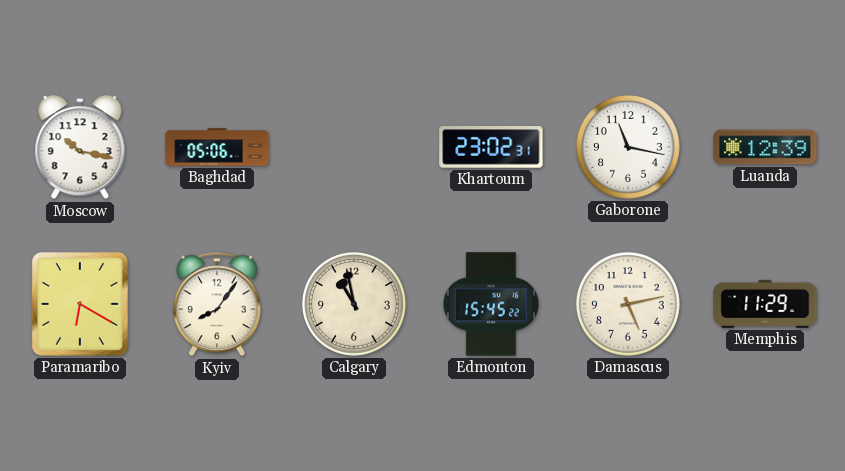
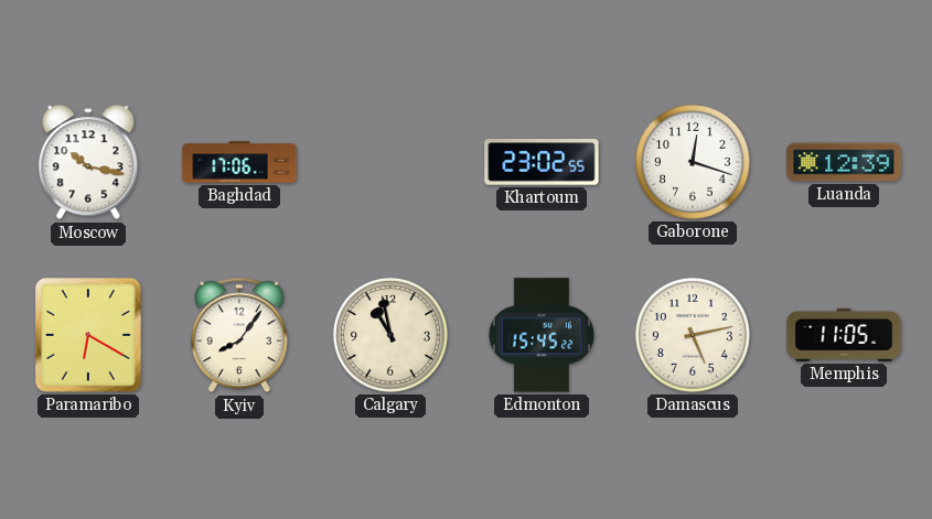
Baghdad: 05:06 -> 17:06
Khartoum: 23:02:31 -> 23:02:55
Gaborone: 11:17 -> 12:18
Memphis: 11:29 -> 11:05
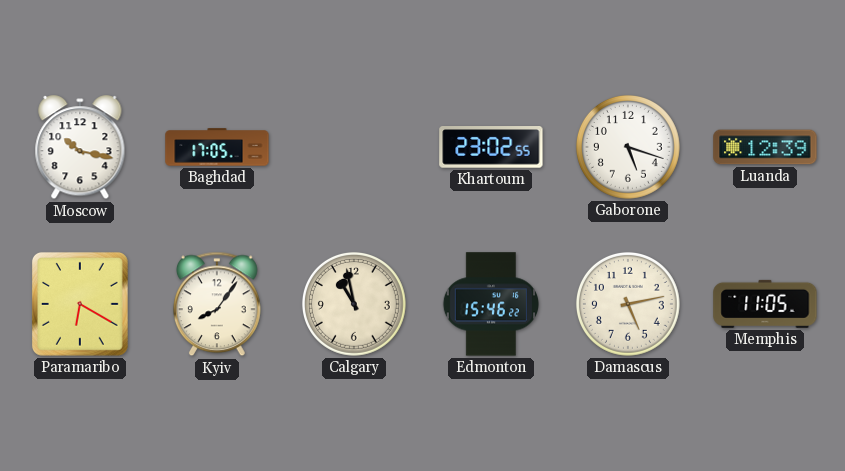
Baghdad: 17:06 -> 17:05
Gaborone: 12:18 -> 5:18
Edmonton: 15:45 -> 15:46
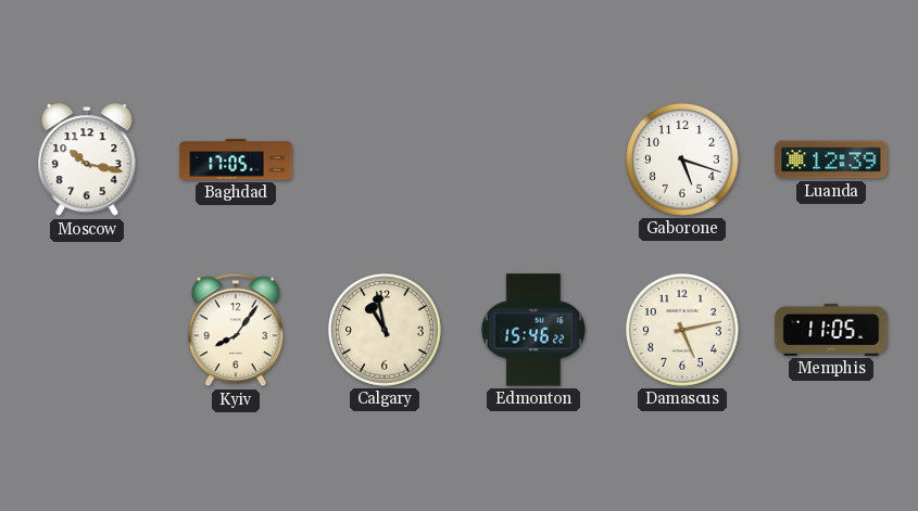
Khartoum: 23:02 -> none
Paramaribo: 6:20 -> none
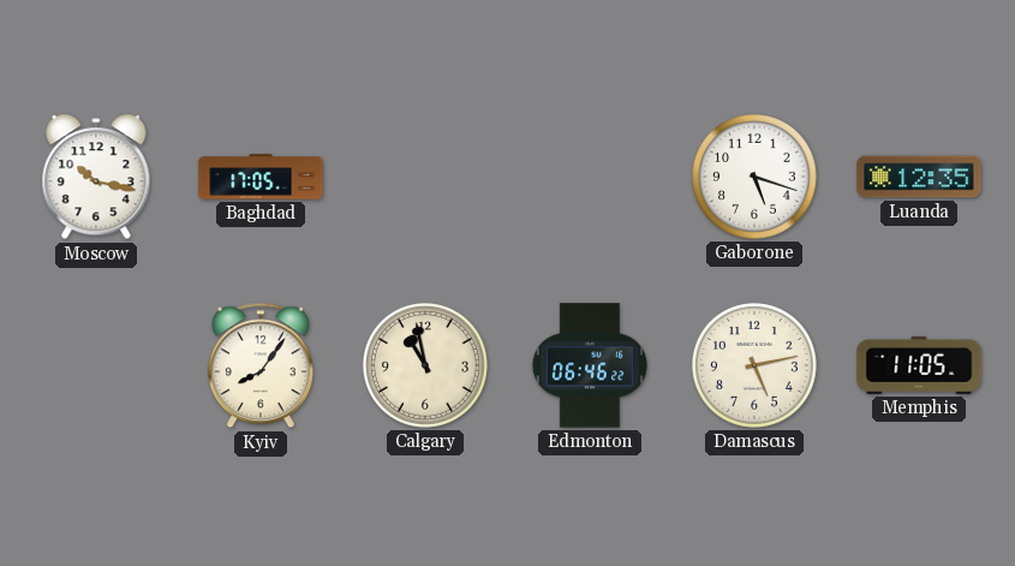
Luanda: 12:39 -> 12:35
Edmonton: 15:46 -> 06:46
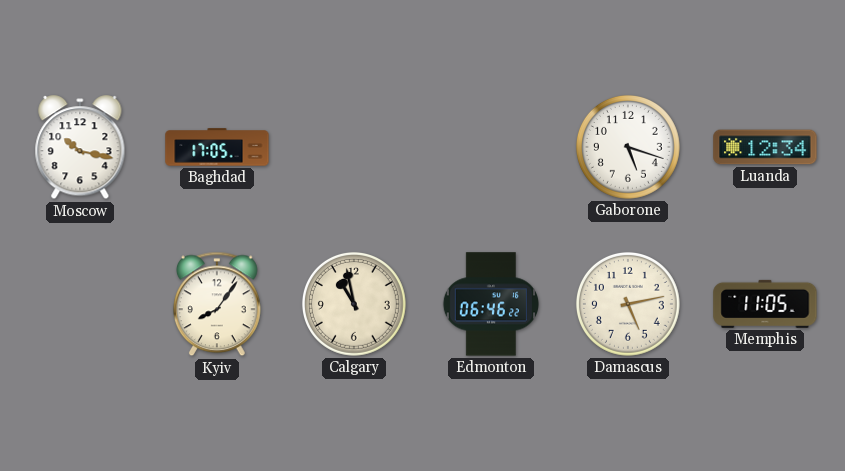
Luanda: 12:35 -> 12:34
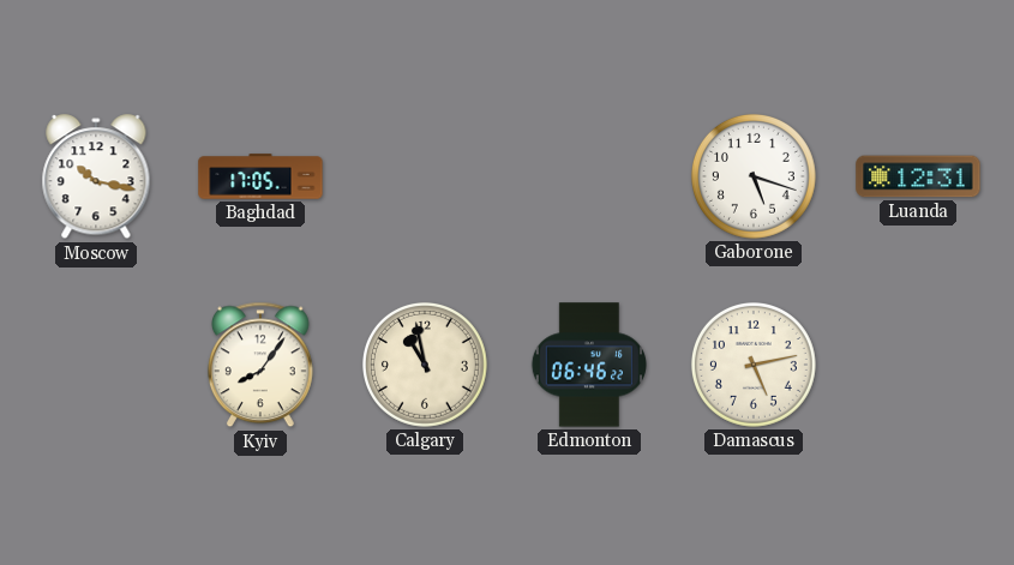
Luanda: 12:34 -> 12:31
Memphis: 11:05 -> none
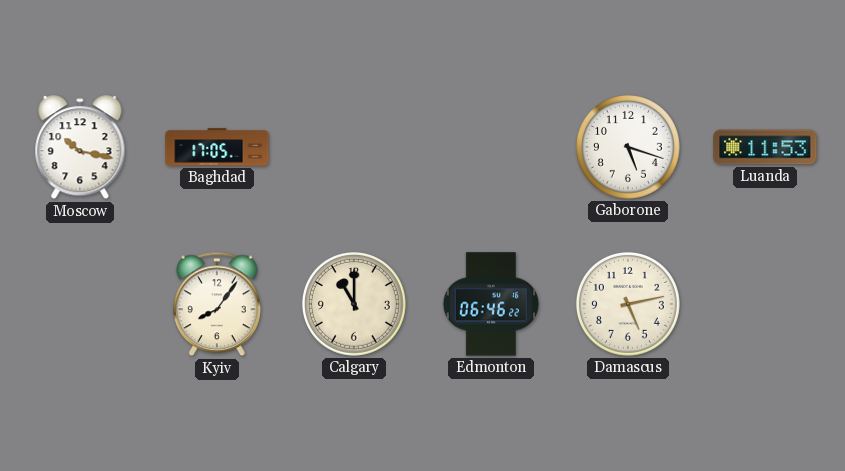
Luanda: 12:31 -> 11:53
Calgary: 10:58 -> 11:00
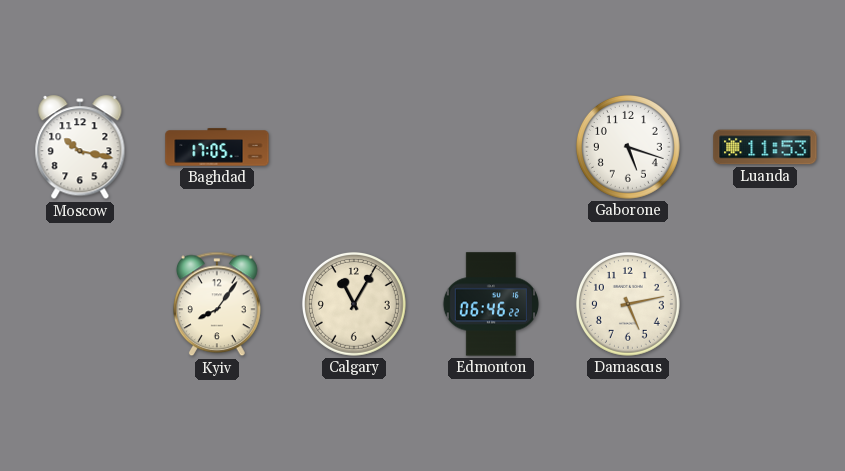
Calgary: 11:00 -> 11:05
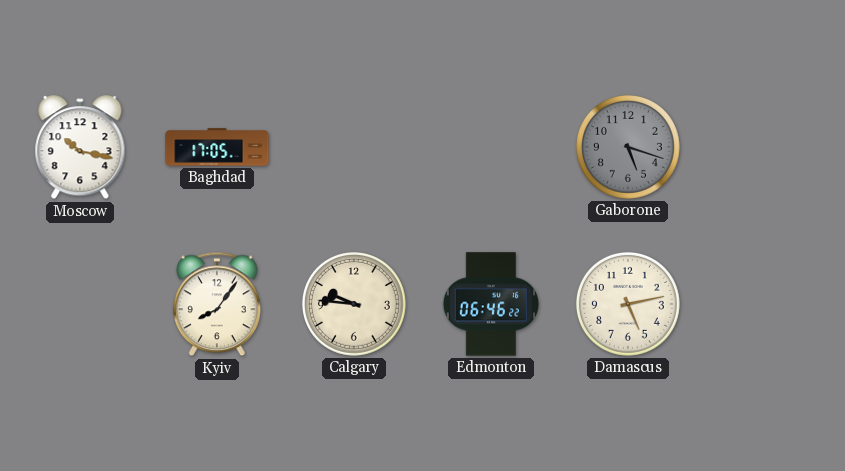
Gaborone dial: white -> grey
Luanda: 11:53 -> none
Calgary: 11:05 -> 9:46
